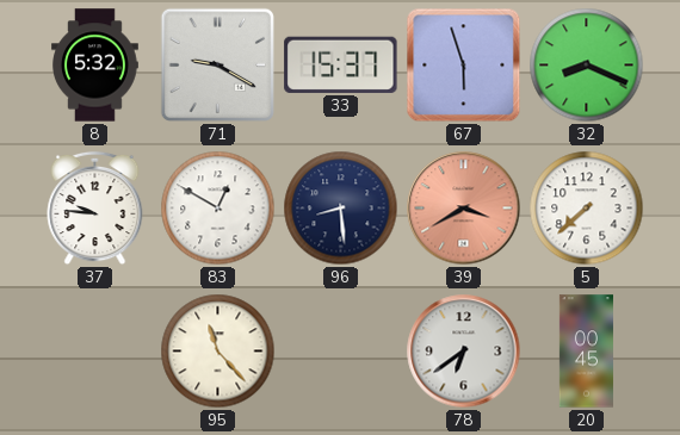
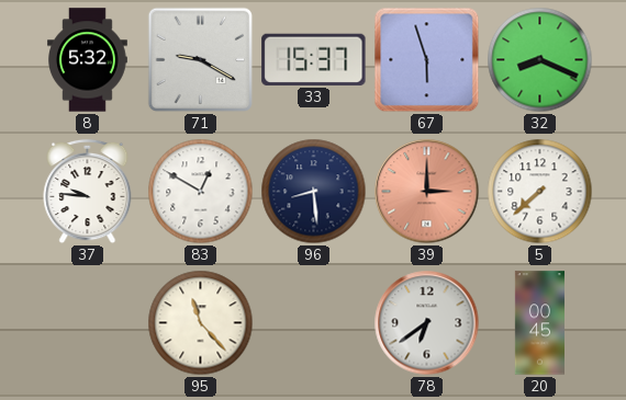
39: 3:40 -> 3:00
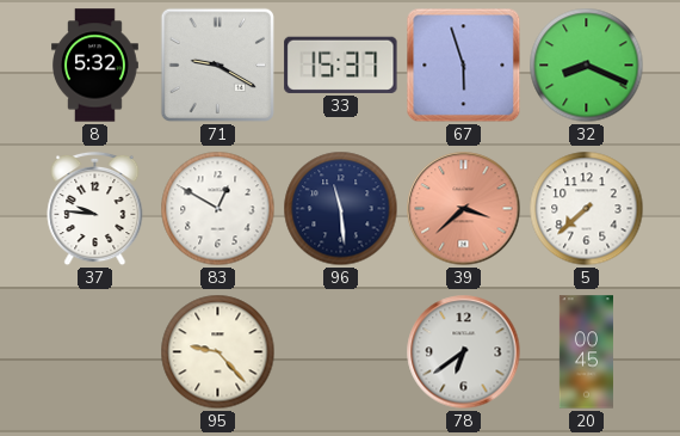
96: 8:29 -> 11:29
39: 3:00 -> 3:38
95: 11:23 -> 9:23
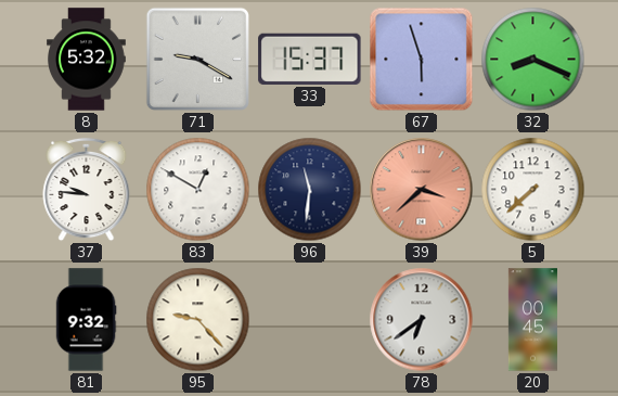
96: 11:29 -> 11:31
81: none -> 9:32
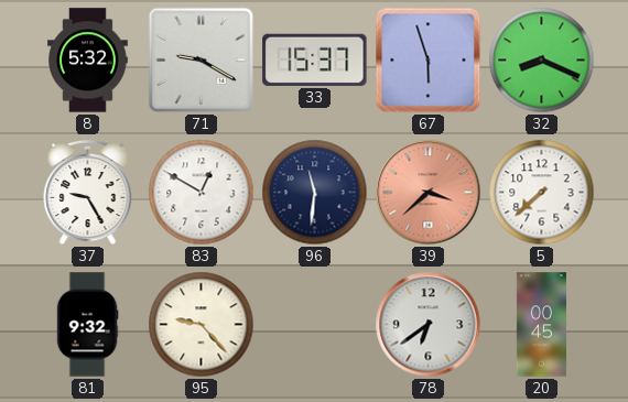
37: 9:46 -> 9:25
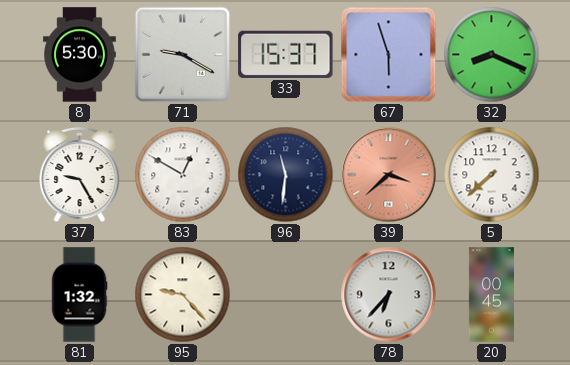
8: 5:32 -> 5:30
81: 9:32 -> 1:32
78: 6:39 -> 6:37
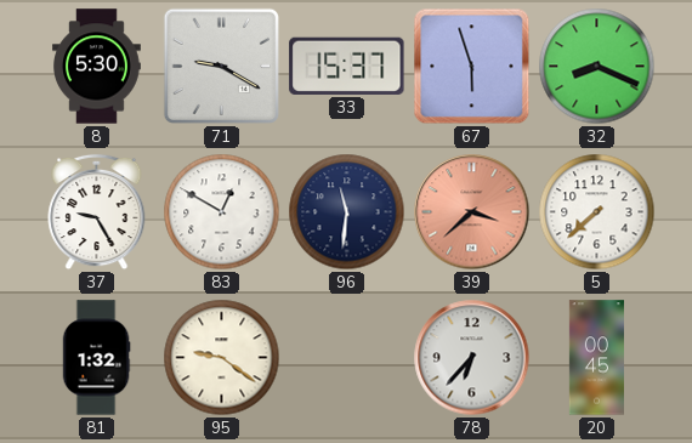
95: 9:23 -> 9:21
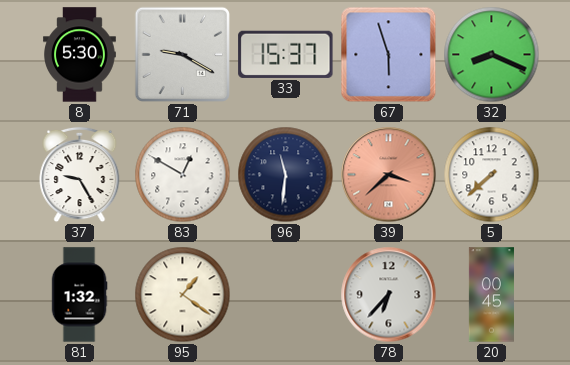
95: 9:21 -> 1:21
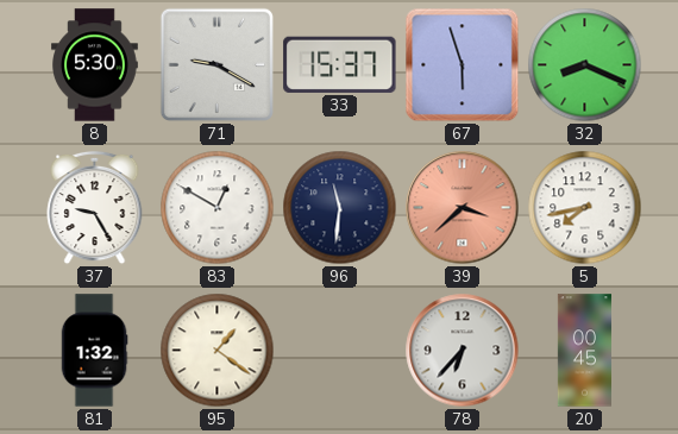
5: 7:38 -> 7:43
